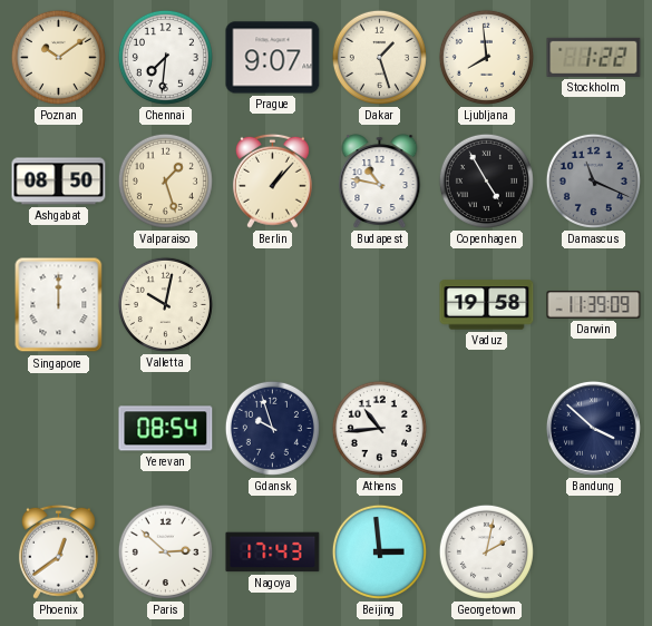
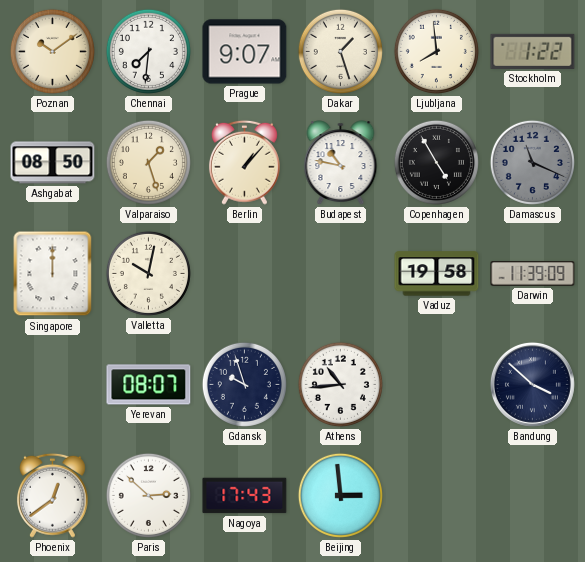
Yerevan: 08:54 -> 08:07
Georgetown: 2:02 -> none
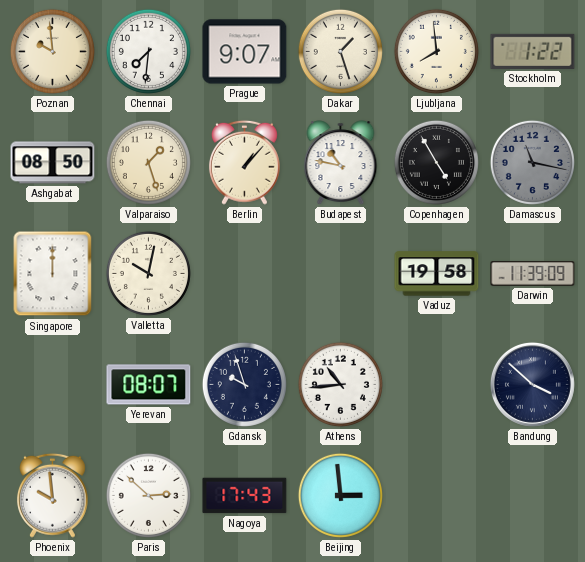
Poznan: 10:09 -> 9:59
Damascus: 11:19 -> 11:17
Phoenix: 12:39 -> 9:59
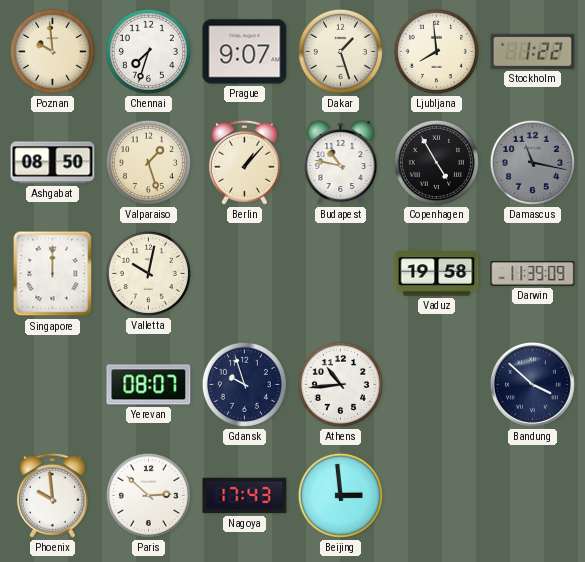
Chennai: 7:31 -> 7:33
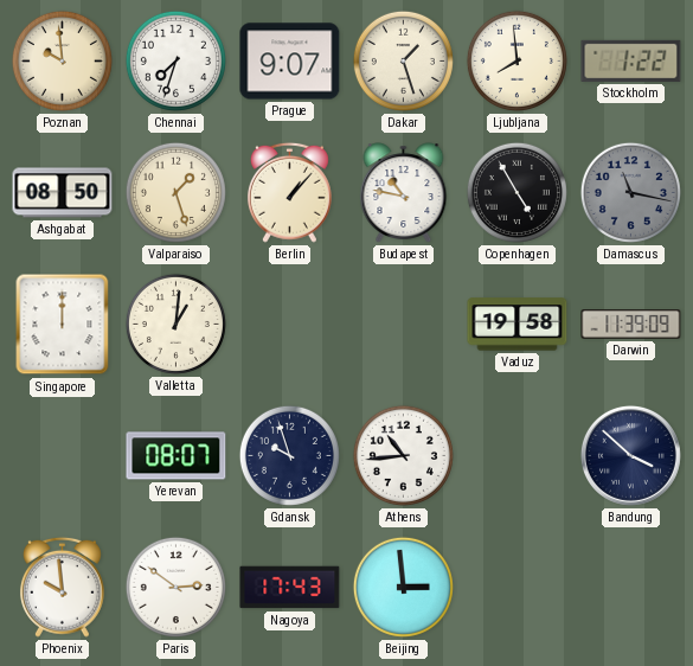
Valletta: 10:02 -> 1:01
Paris: 2:52 -> 2:51
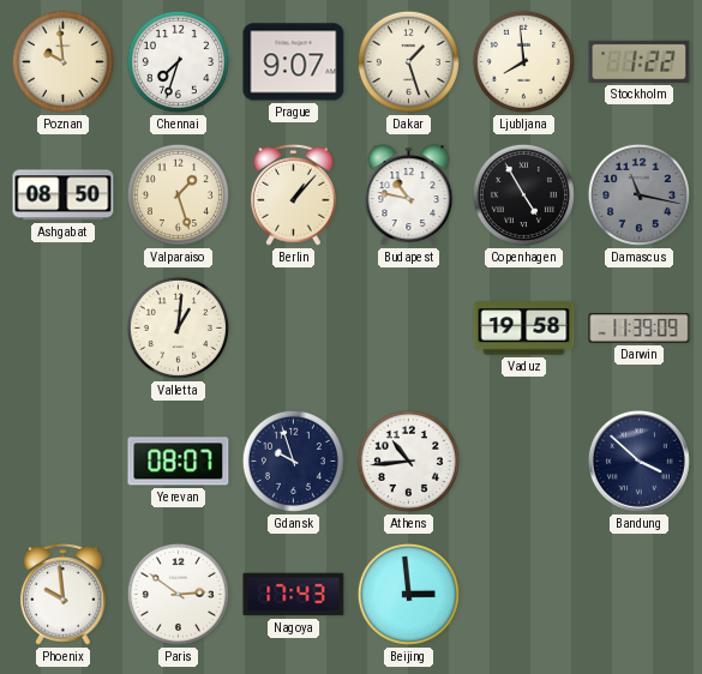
Singapore: 12:00 -> none
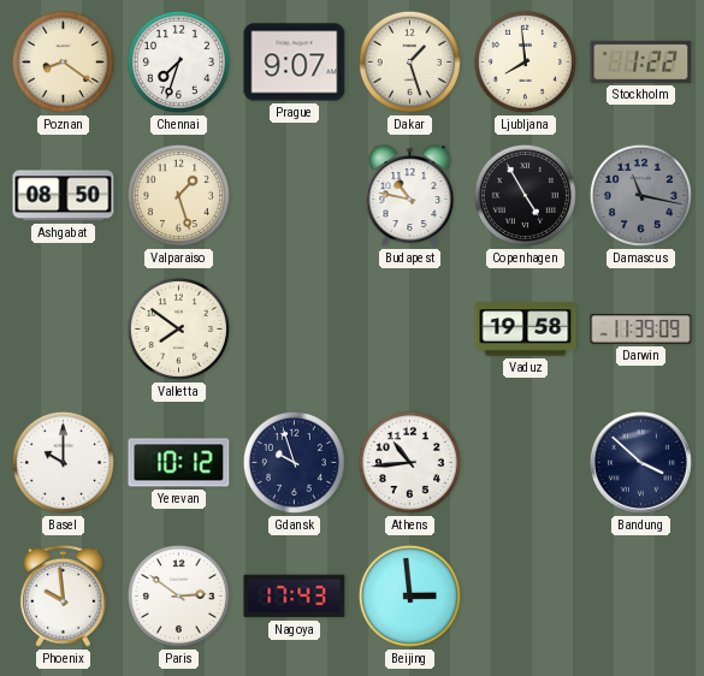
Poznan: 9:59 -> 8:21
Berlin: 1:07 -> none
Valletta: 1:01 -> 7:51
Basel: none -> 10:00
Yerevan: 08:07 -> 10:12
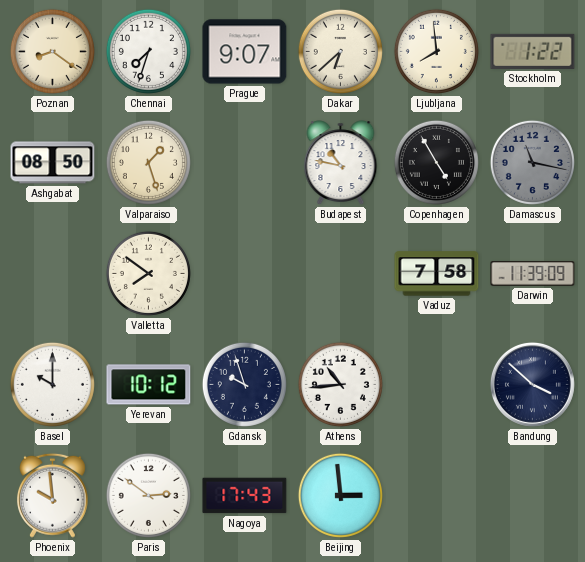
Dakar: 1:27 -> 6:38
Vaduz: 19:58 -> 7:58
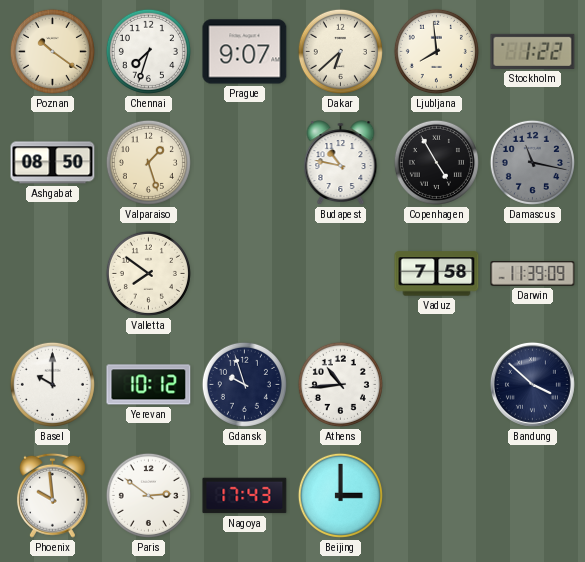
Poznan: 8:21 -> 10:21
Beijing: 2:59 -> 3:00
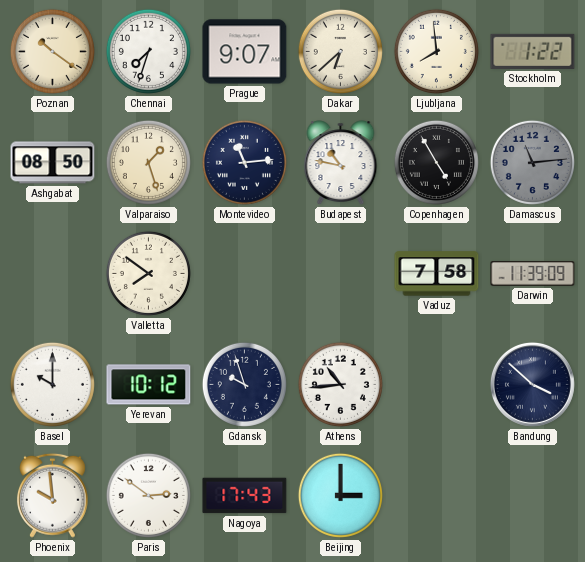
Montevideo: none -> 11:14
Damascus: 11:17 -> 11:14
